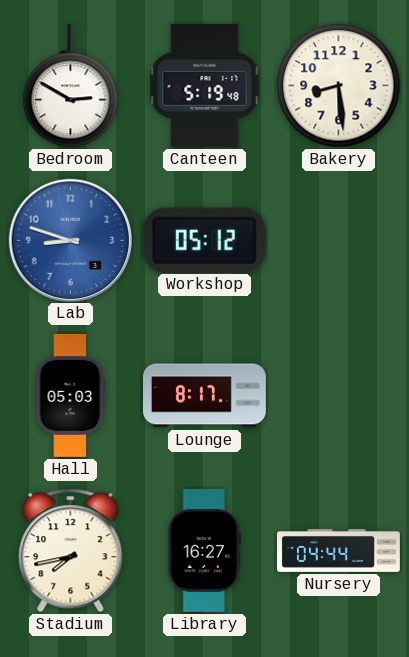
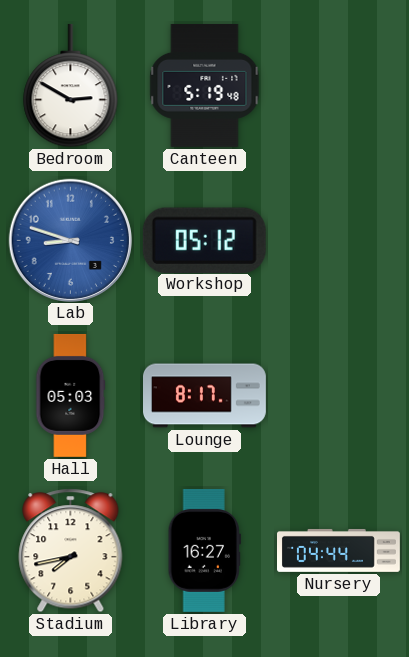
Bakery: 8:29 -> none
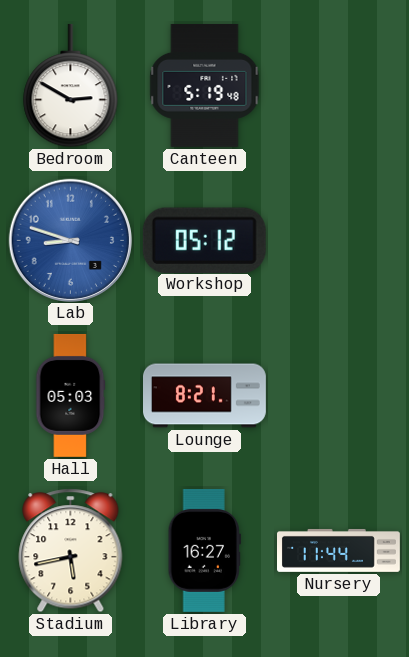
Lounge: 8:17 -> 8:21
Stadium: 7:43 -> 5:43
Nursery: 04:44 -> 11:44
